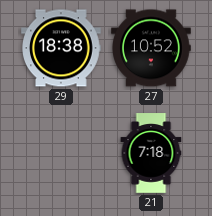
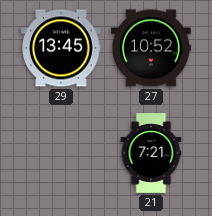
29: 18:38 -> 13:45
21: 7:18 -> 7:21
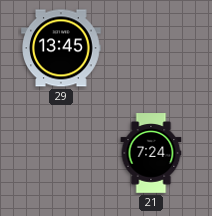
27: 10:52 -> none
21: 7:21 -> 7:24
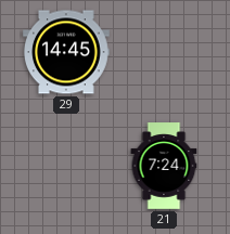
29: 13:45 -> 14:45
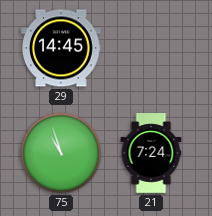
75: none -> 10:57
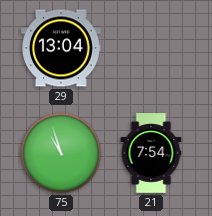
29: 14:45 -> 13:04
21: 7:24 -> 7:54
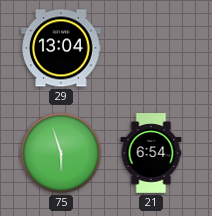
75: 10:57 -> 5:57
21: 7:54 -> 6:54
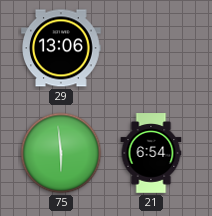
29: 13:04 -> 13:06
75: 5:57 -> 5:59
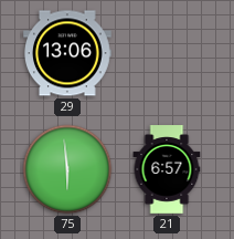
21: 6:54 -> 6:57
